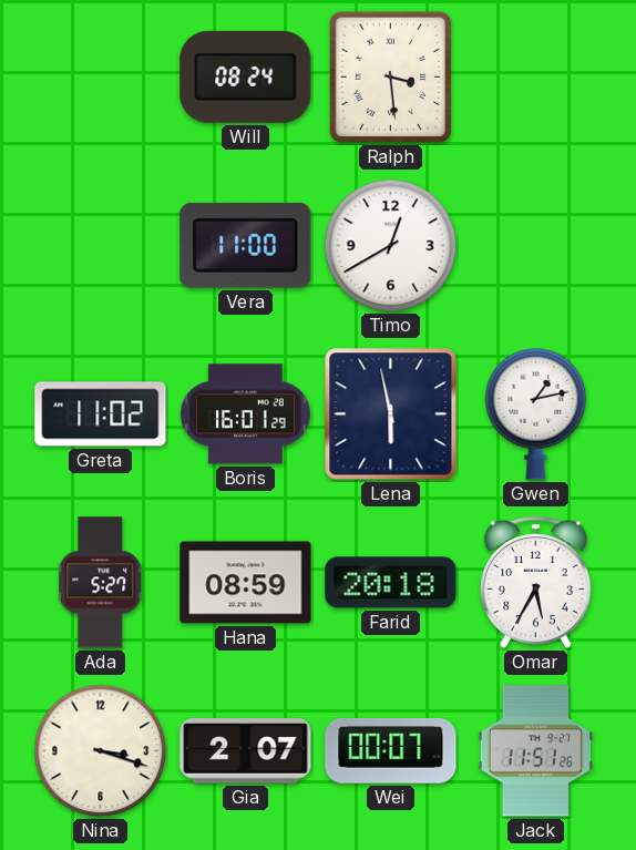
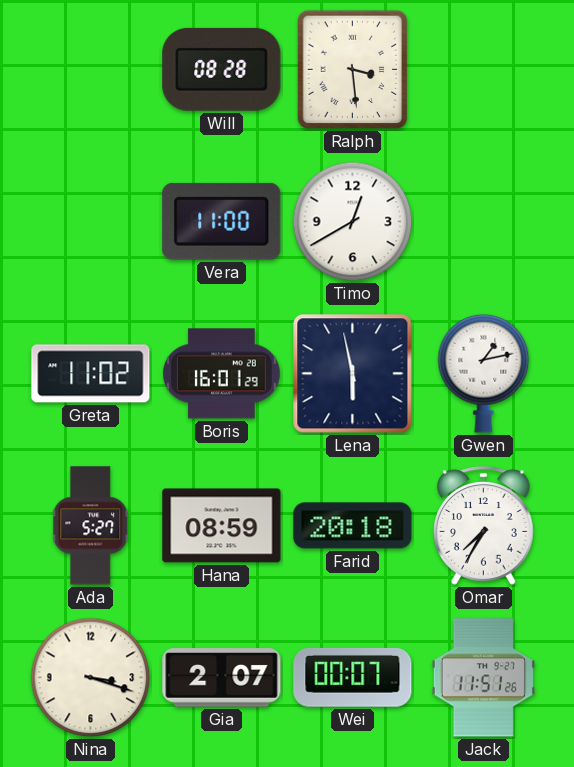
Will: 08:24 -> 08:28
Omar: 5:35 -> 7:35
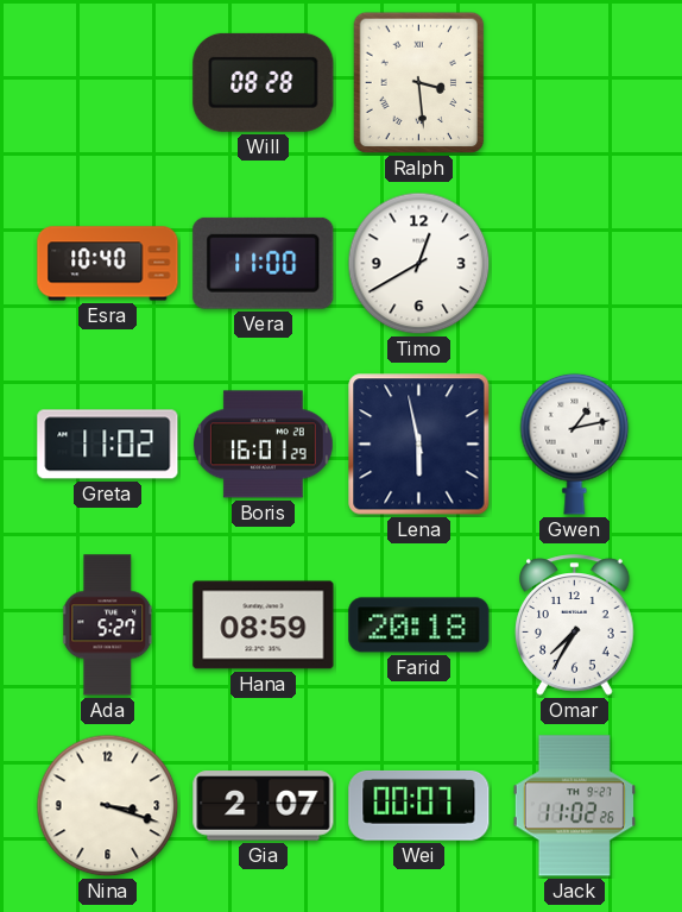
Esra: none -> 10:40
Jack: 11:51 -> 11:02
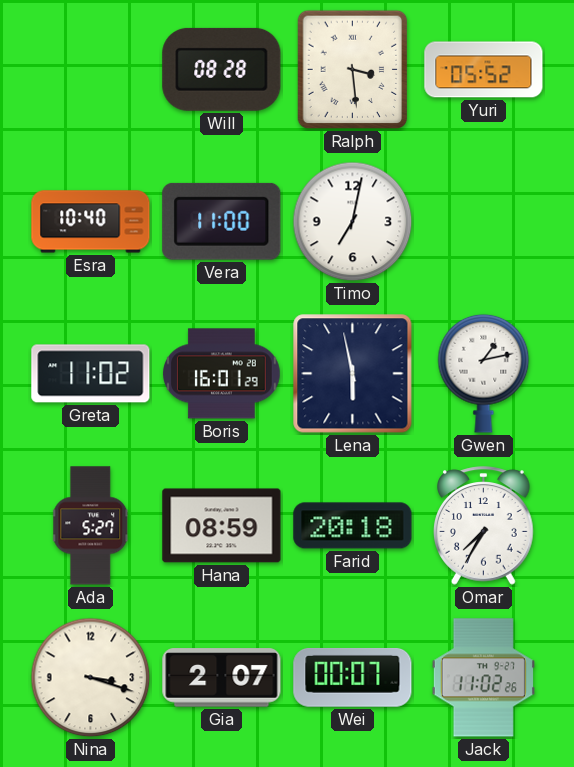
Yuri: none -> 05:52
Timo: 12:40 -> 7:02
